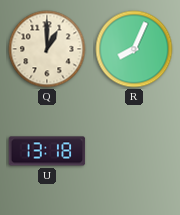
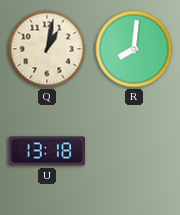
Q: 1:00 -> 1:02
R: 8:04 -> 8:01
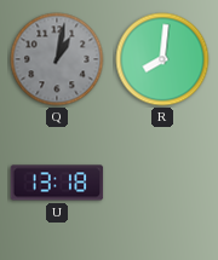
Q dial: cream -> grey
